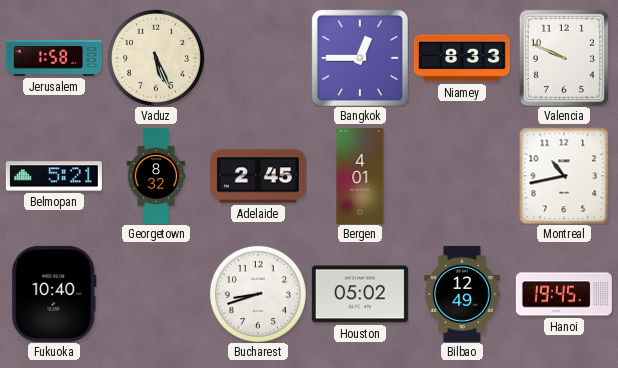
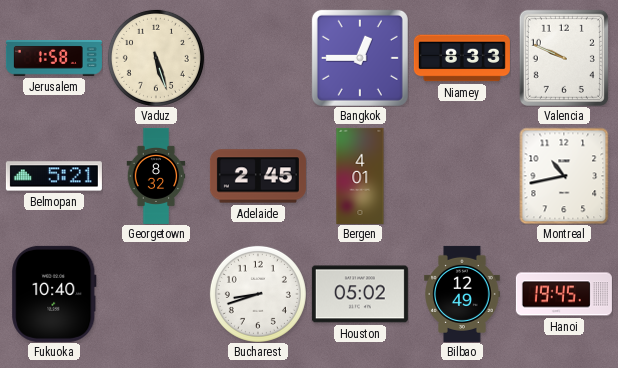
Vaduz: 5:26 -> 5:27
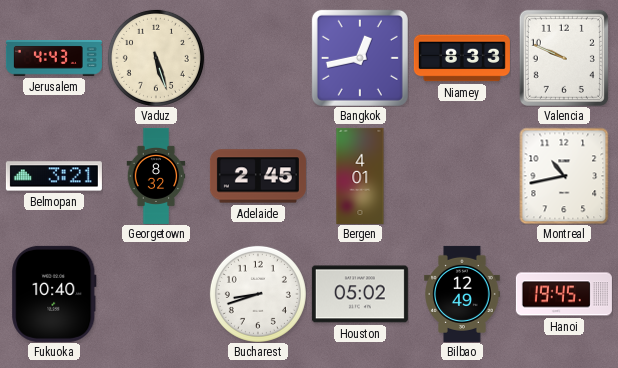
Jerusalem: 1:58 -> 4:43
Bangkok: 12:45 -> 12:43
Belmopan: 5:21 -> 3:21
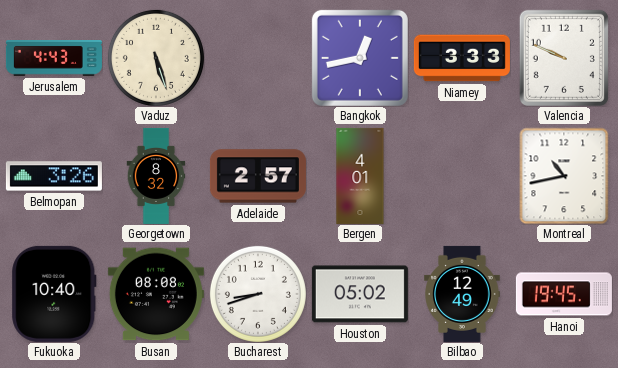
Niamey: 8:33 -> 3:33
Belmopan: 3:21 -> 3:26
Adelaide: 2:45 -> 2:57
Busan: none -> 08:08
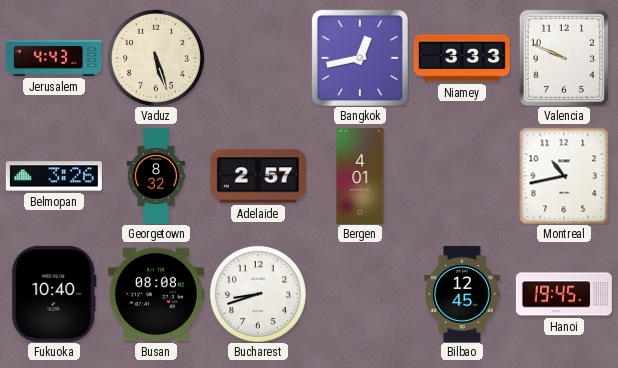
Houston: 05:02 -> none
Bilbao: 12:49 -> 12:45
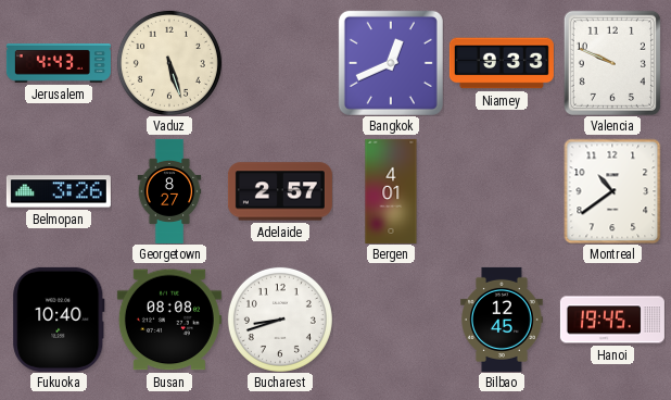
Bangkok: 12:43 -> 12:41
Niamey: 3:33 -> 9:33
Georgetown: 8:32 -> 8:27
Montreal: 10:43 -> 10:39
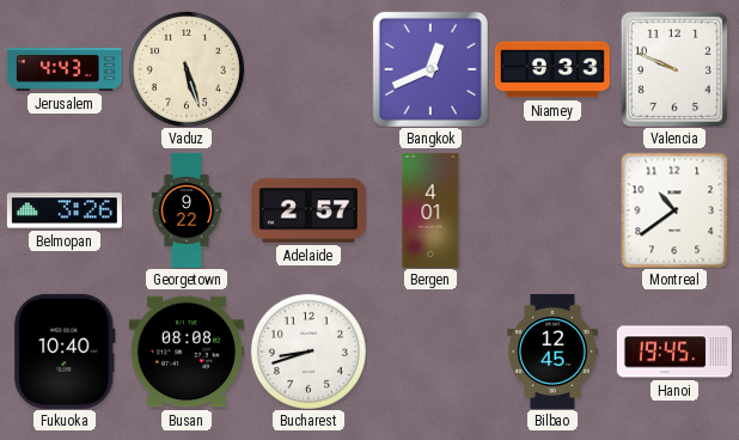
Georgetown: 8:27 -> 9:22
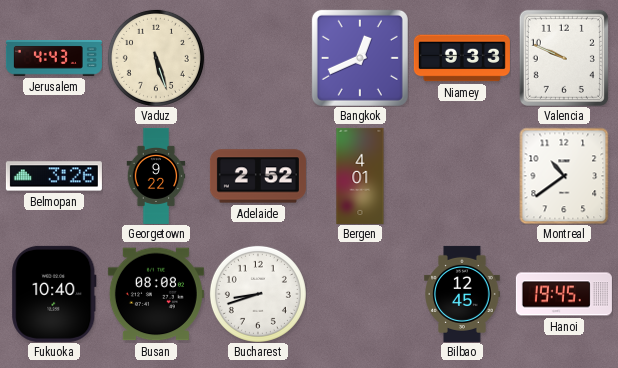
Adelaide: 2:57 -> 2:52
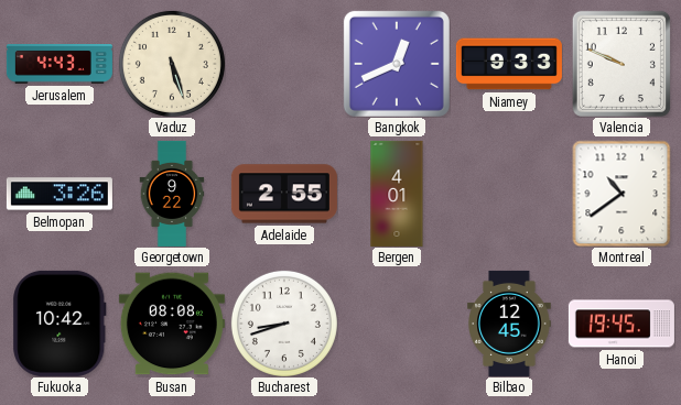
Adelaide: 2:52 -> 2:55
Fukuoka: 10:40 -> 10:42
